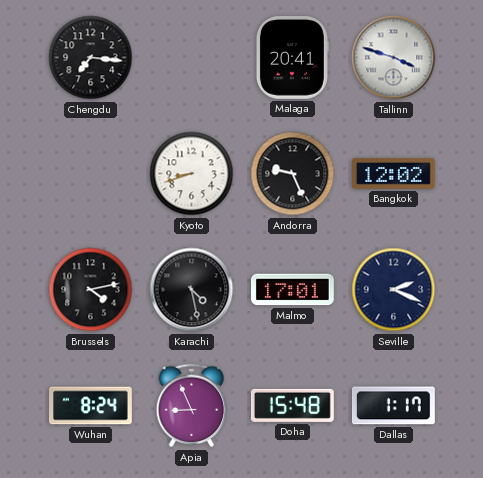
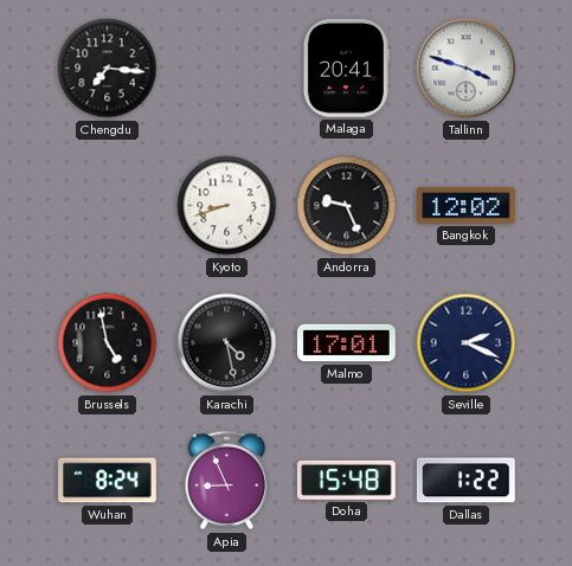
Brussels: 4:13 -> 4:58
Dallas: 1:17 -> 1:22
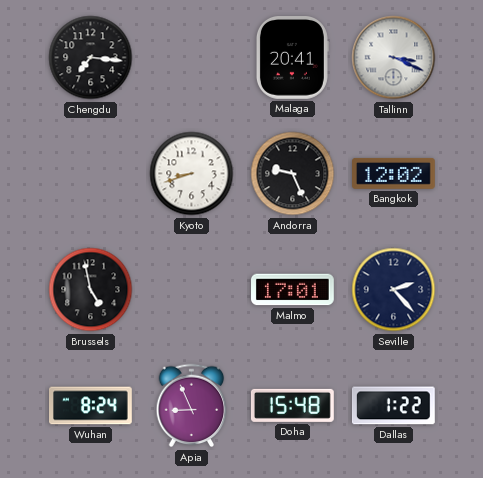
Tallinn: 3:48 -> 3:19
Karachi: 4:28 -> none
Seville: 2:19 -> 2:23
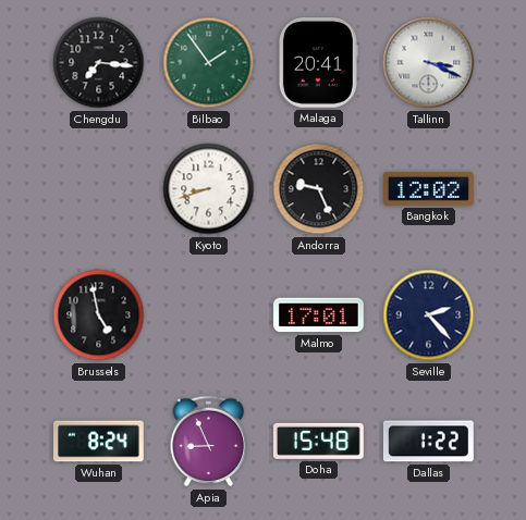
Bilbao: none -> 1:54
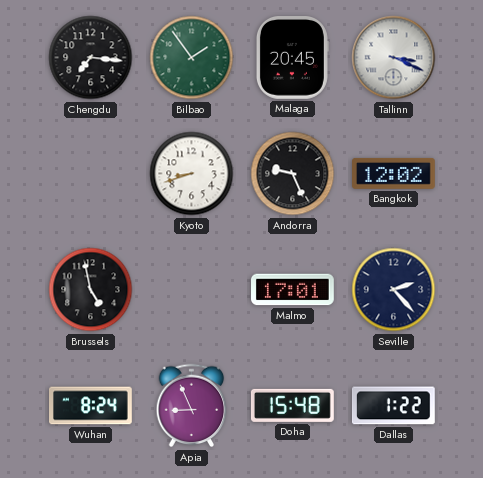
Malaga: 20:41 -> 20:45
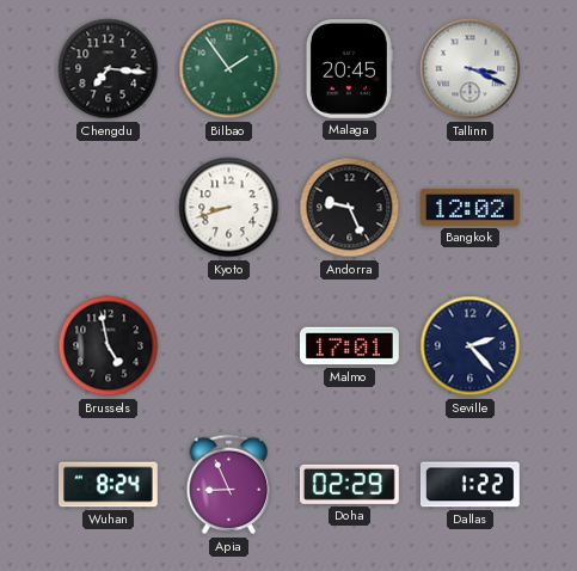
Doha: 15:48 -> 02:29
